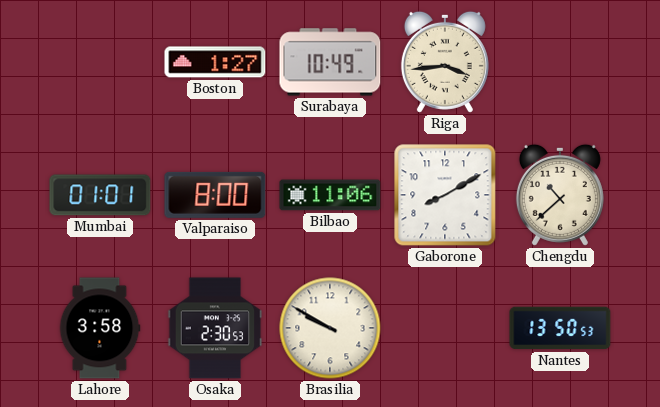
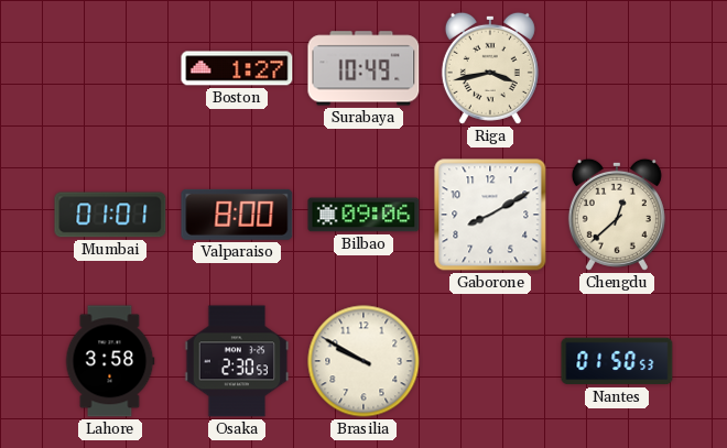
Riga: 3:44 -> 3:43
Bilbao: 11:06 -> 09:06
Chengdu: 10:38 -> 12:38
Nantes: 13:50 -> 01:50
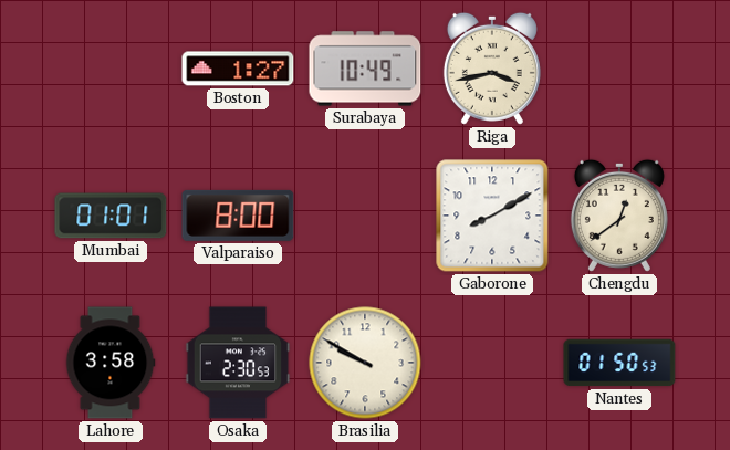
Bilbao: 09:06 -> none
Chengdu: 12:38 -> 12:39
